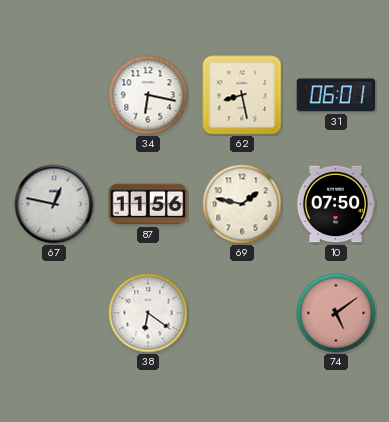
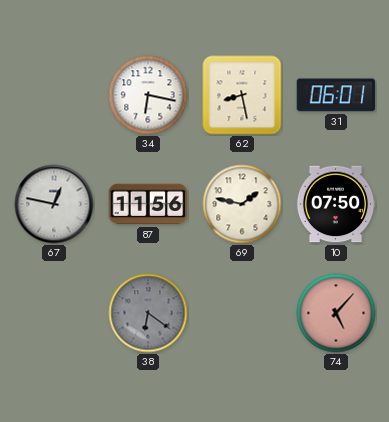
38 dial: white -> grey
74: 5:09 -> 5:07
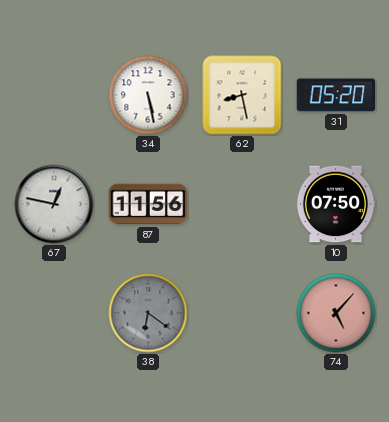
34: 6:17 -> 5:28
31: 06:01 -> 05:20
69: 1:47 -> none
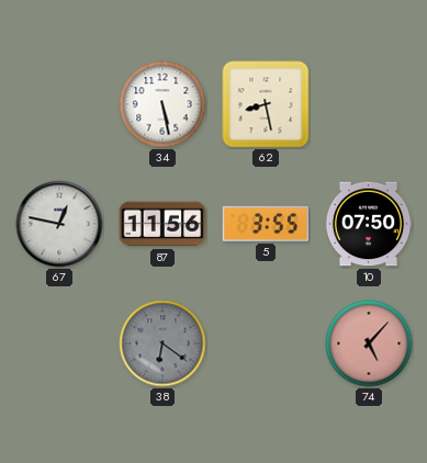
31: 05:20 -> none
5: none -> 3:55
